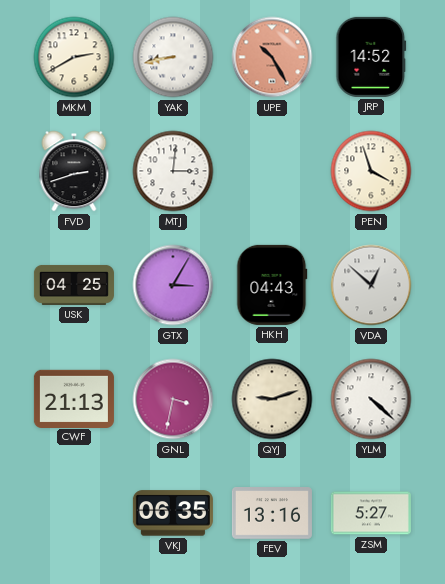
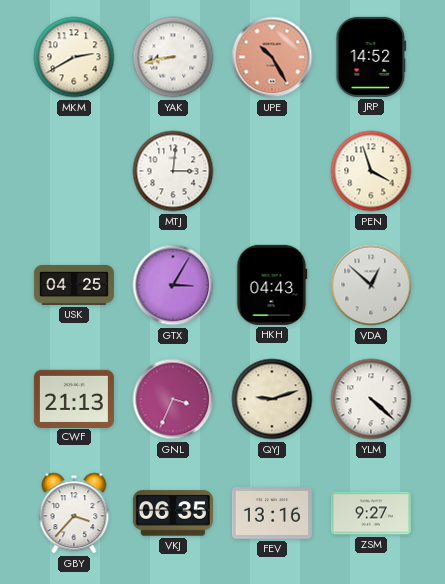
FVD: 2:42 -> none
GNL: 3:32 -> 3:34
GBY: none -> 3:37
ZSM: 5:27 -> 9:27
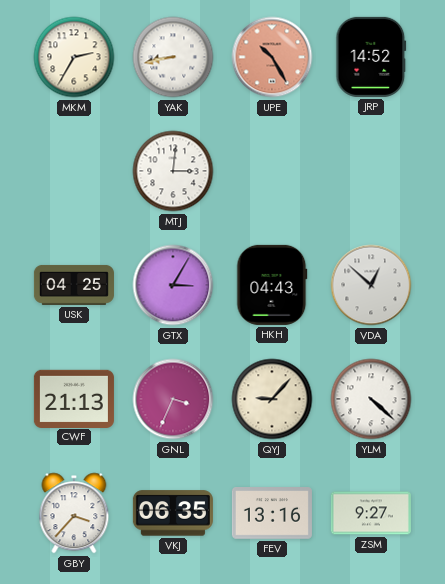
MKM: 2:40 -> 2:35
PEN: 3:57 -> none
QYJ: 9:12 -> 9:07
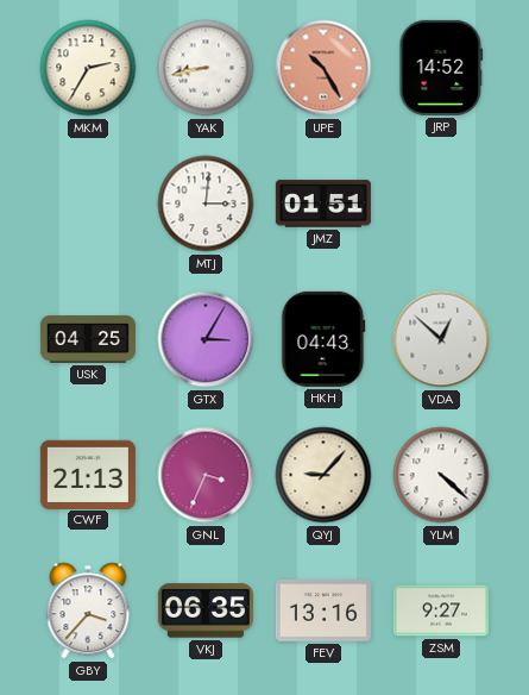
JMZ: none -> 01:51
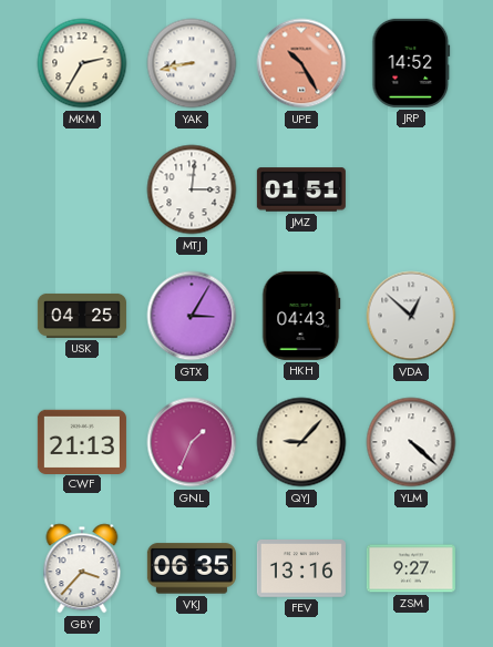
GNL: 3:34 -> 1:34
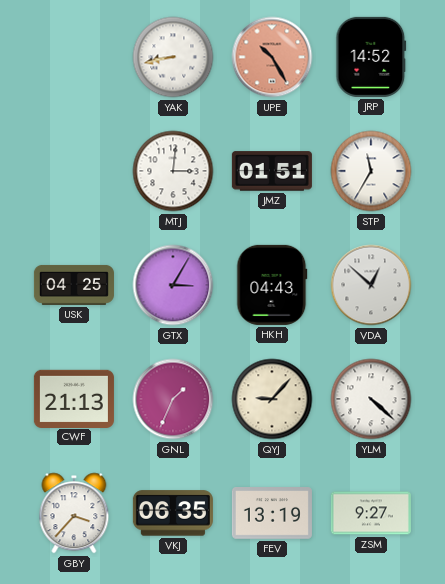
MKM: 2:35 -> none
STP: none -> 11:35
FEV: 13:16 -> 13:19
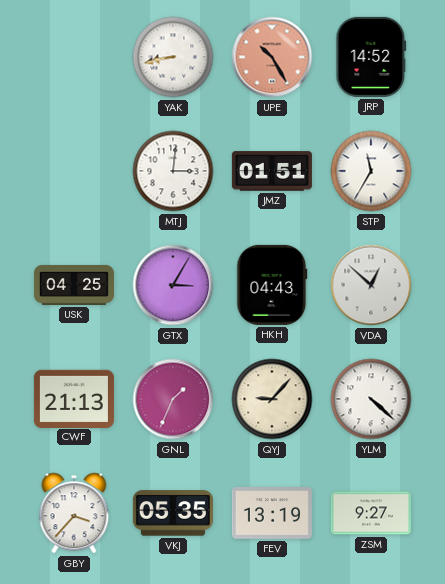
VKJ: 06:35 -> 05:35
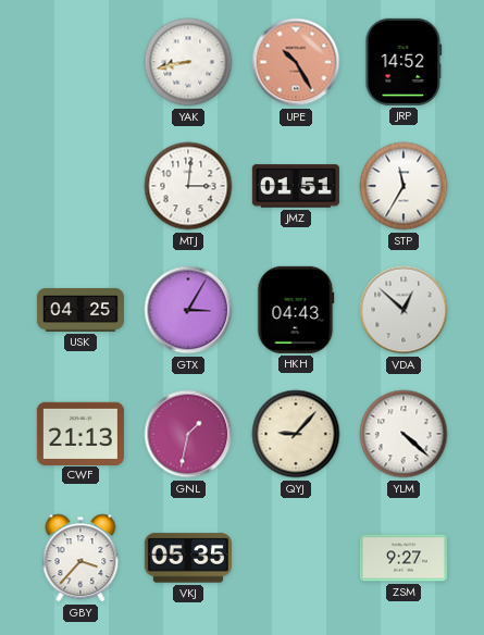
GNL: 1:34 -> 1:32
FEV: 13:19 -> none
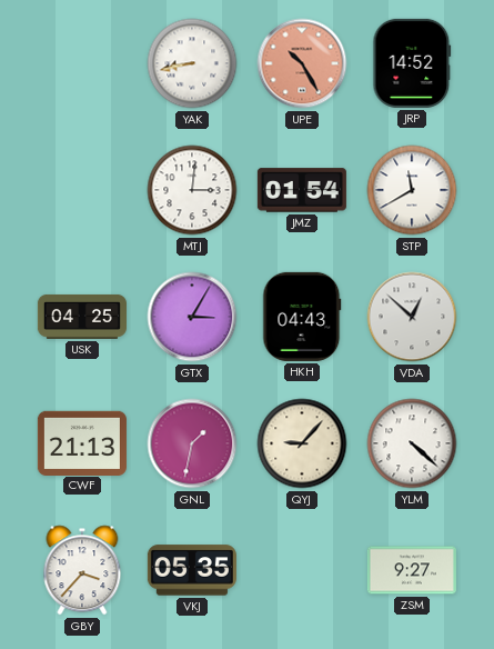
JMZ: 01:51 -> 01:54
STP: 11:35 -> 11:40
